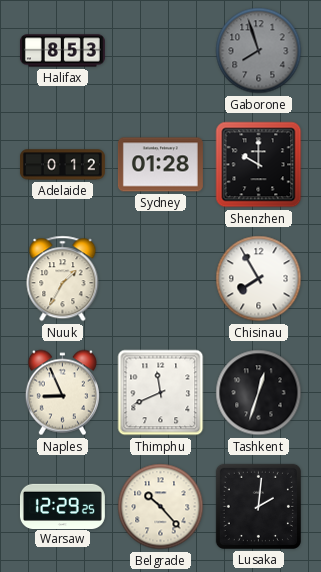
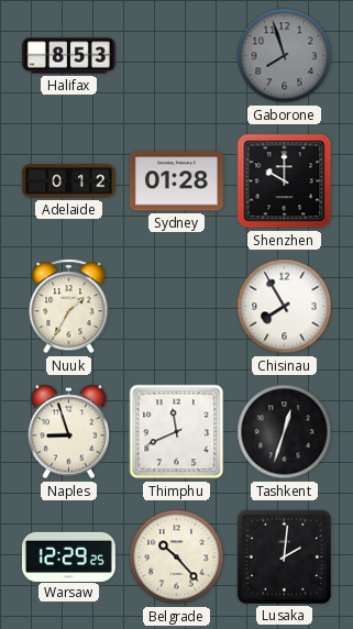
Naples: 8:56 -> 8:57
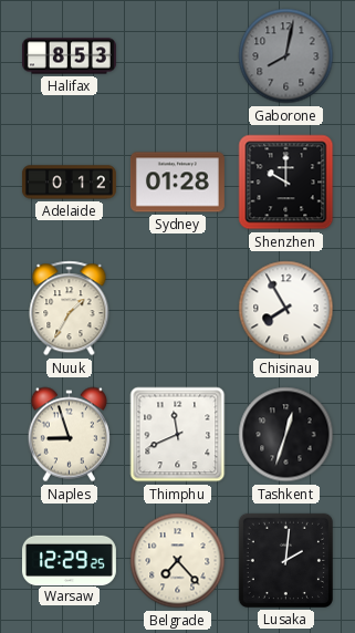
Gaborone: 7:57 -> 8:02
Belgrade: 10:23 -> 7:23
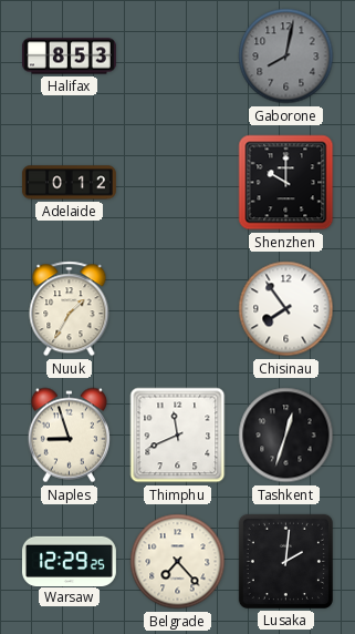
Sydney: 01:28 -> none
Chisinau: 7:55 -> 7:54
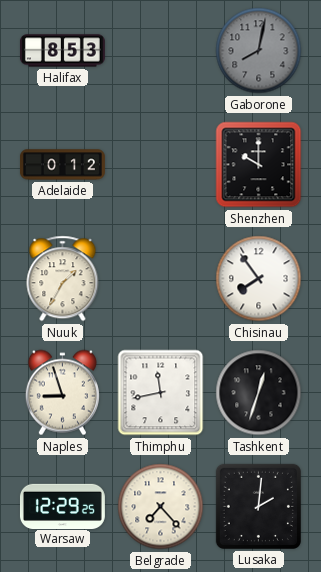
Thimphu: 11:41 -> 11:43
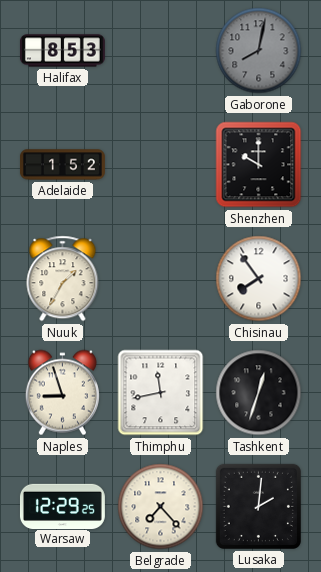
Adelaide: 0:12 -> 1:52
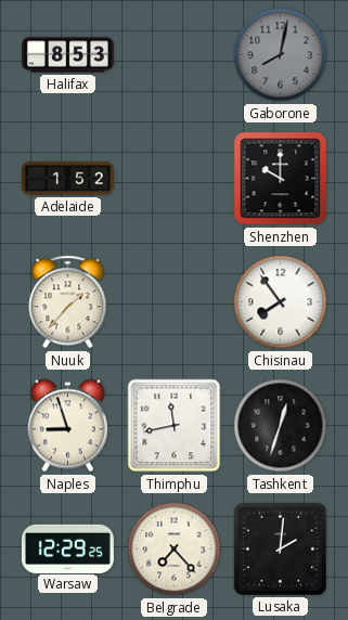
Nuuk: 1:35 -> 1:37
